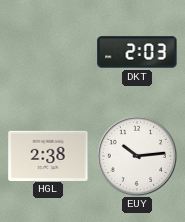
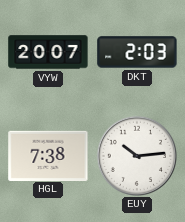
VYW: none -> 20:07
HGL: 2:38 -> 7:38
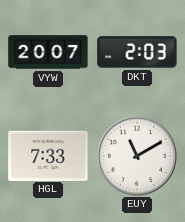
HGL: 7:38 -> 7:33
EUY: 10:14 -> 11:10
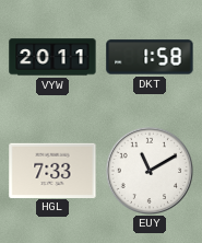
VYW: 20:07 -> 20:11
DKT: 2:03 -> 1:58
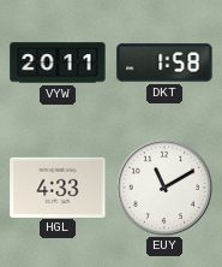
HGL: 7:33 -> 4:33
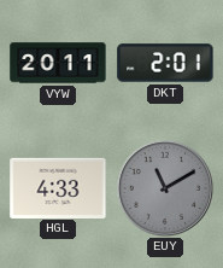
DKT: 1:58 -> 2:01
EUY dial: white -> grey
